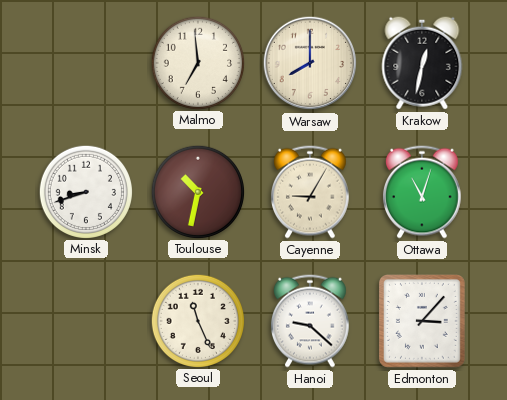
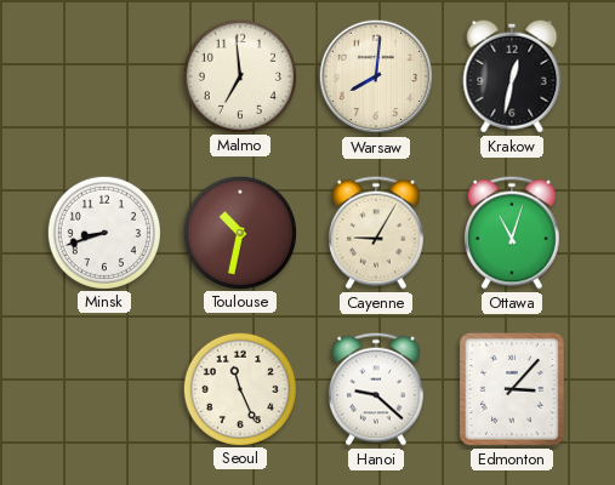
Warsaw: 8:00 -> 8:01
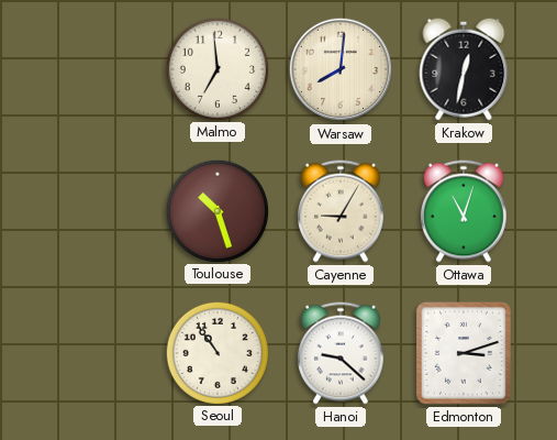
Minsk: 8:42 -> none
Toulouse: 10:32 -> 10:27
Seoul: 11:26 -> 10:54
Edmonton: 3:07 -> 3:12
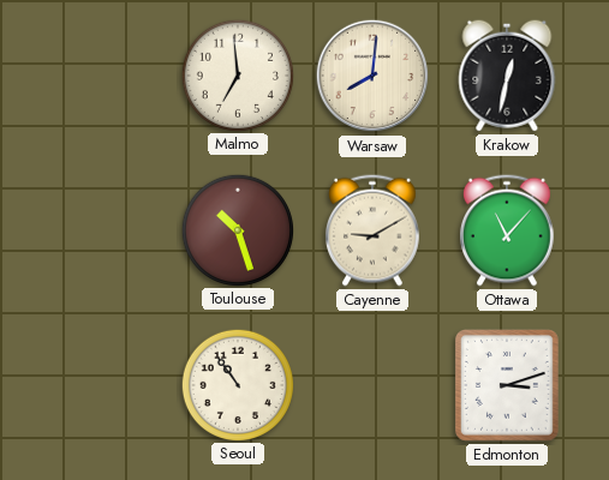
Cayenne: 9:05 -> 9:10
Ottawa: 11:03 -> 11:07
Hanoi: 9:22 -> none
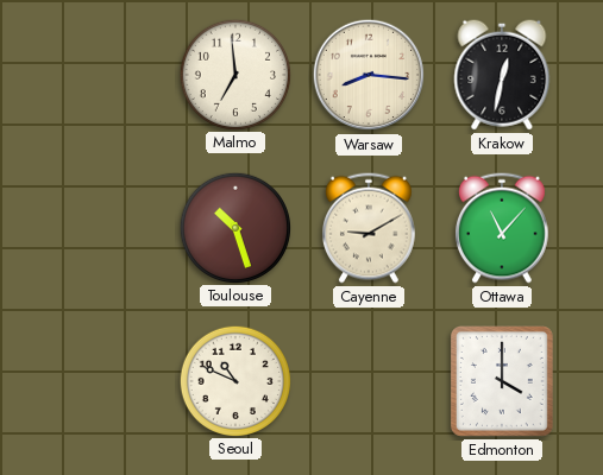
Warsaw: 8:01 -> 8:16
Seoul: 10:54 -> 10:49
Edmonton: 3:12 -> 4:00
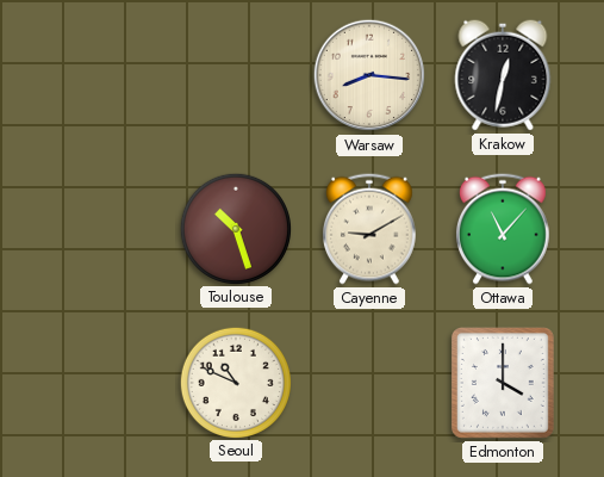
Malmo: 6:59 -> none
